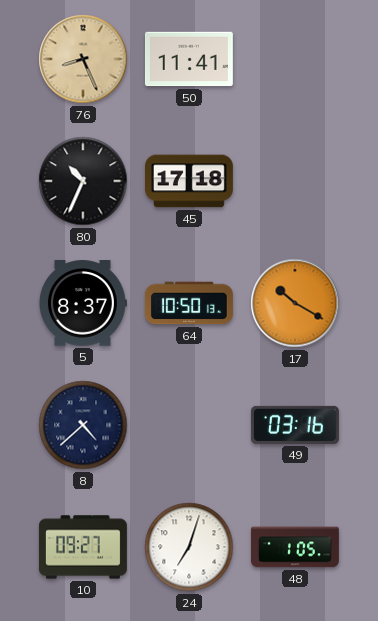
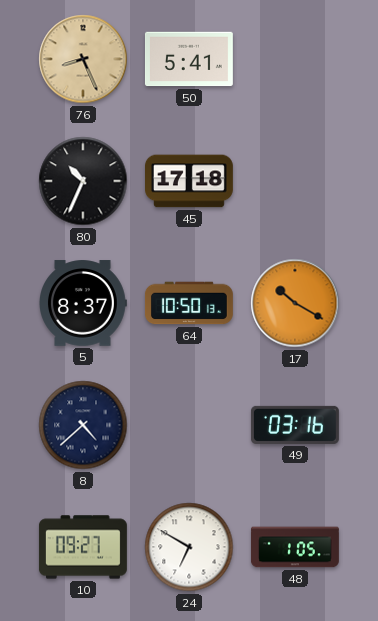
50: 11:41 -> 5:41
24: 7:03 -> 6:50
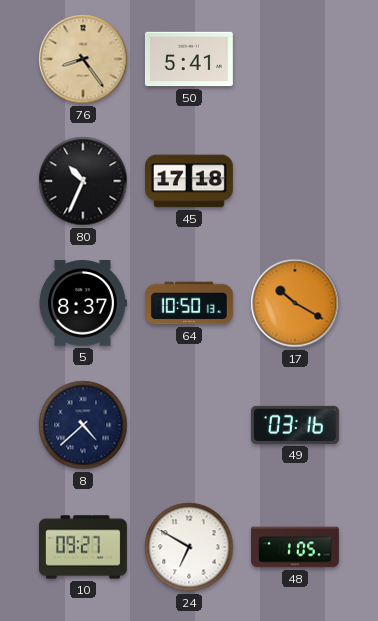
76: 8:26 -> 8:24
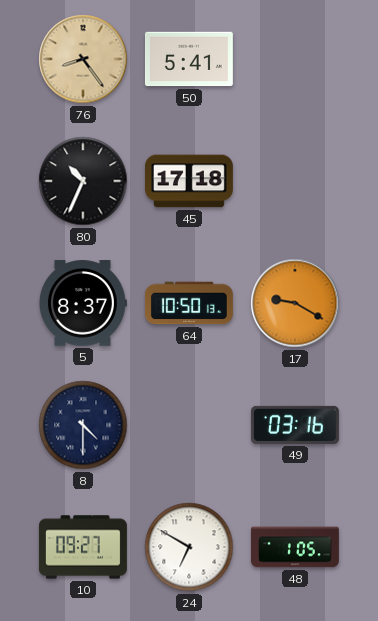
17: 10:20 -> 9:20
8: 4:38 -> 4:30
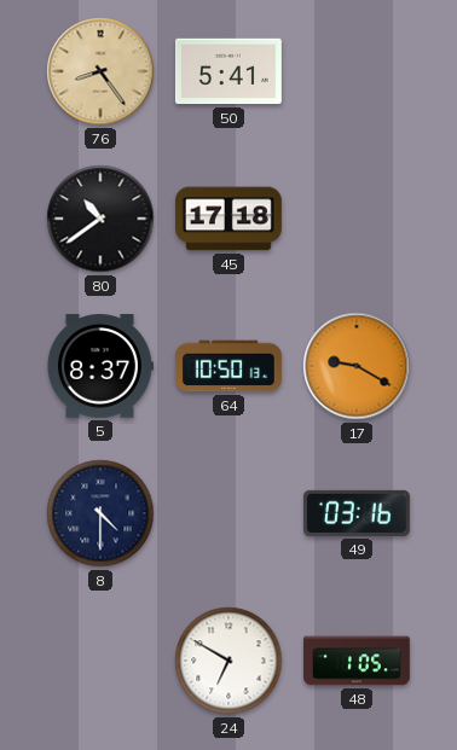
80: 10:34 -> 10:39
10: 09:27 -> none
